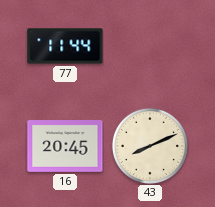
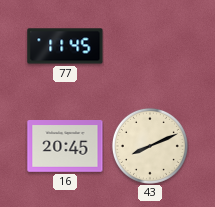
77: 11:44 -> 11:45
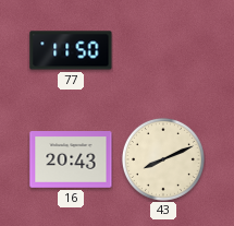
77: 11:45 -> 11:50
16: 20:45 -> 20:43
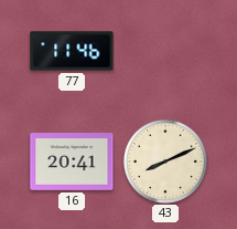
77: 11:50 -> 11:46
16: 20:43 -> 20:41
